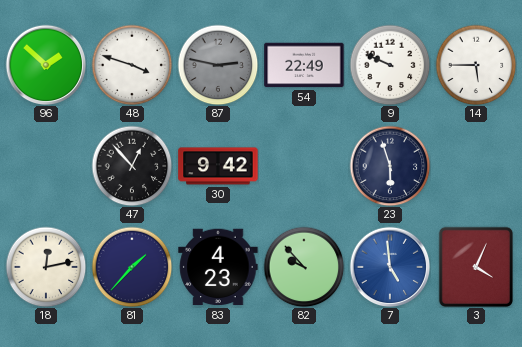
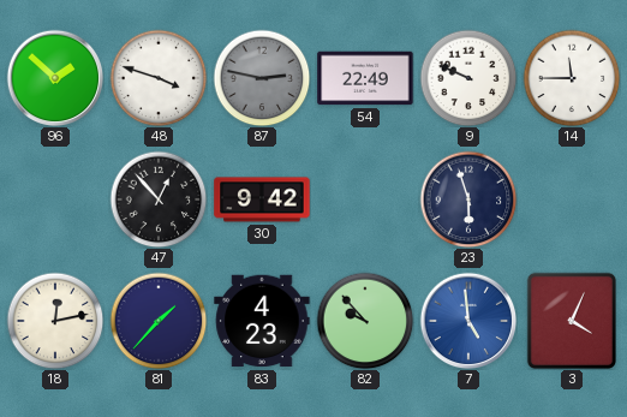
14: 5:45 -> 11:45
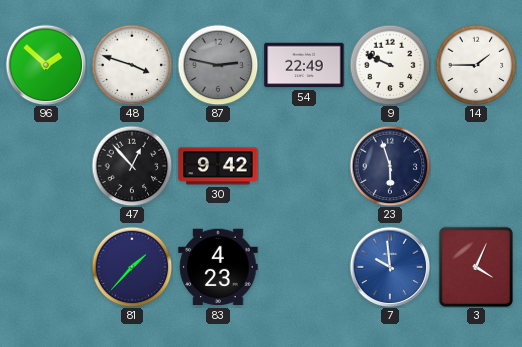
14: 11:45 -> 1:45
18: 12:13 -> none
82: 9:53 -> none
7: 4:59 -> 9:59
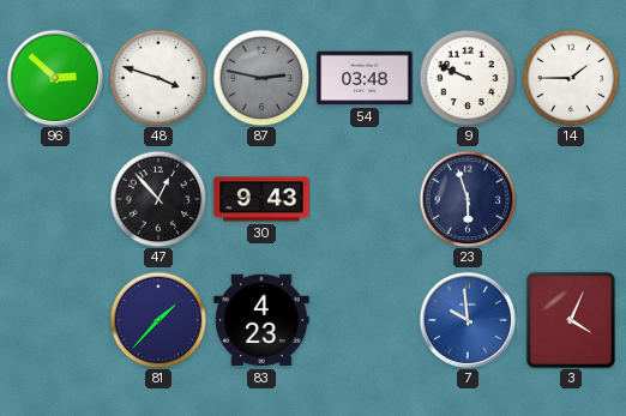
96: 1:52 -> 2:52
54: 22:49 -> 03:48
30: 9:42 -> 9:43
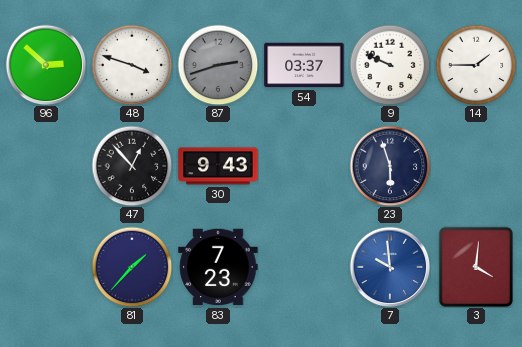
87: 2:47 -> 2:42
54: 03:48 -> 03:37
83: 4:23 -> 7:23
3: 4:04 -> 4:01
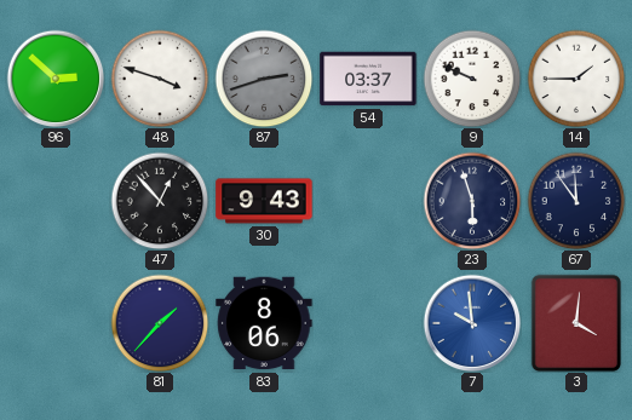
67: none -> 11:54
83: 7:23 -> 8:06
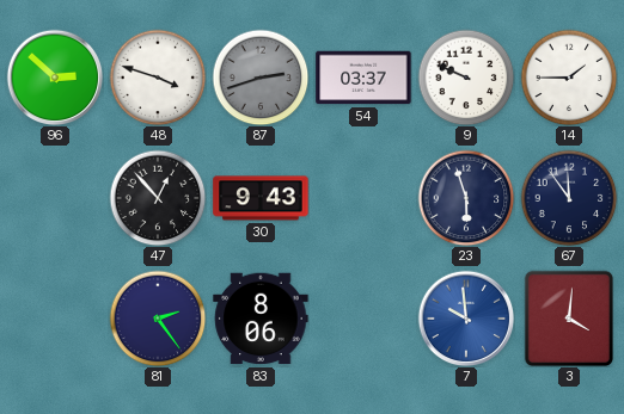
81: 1:37 -> 2:24
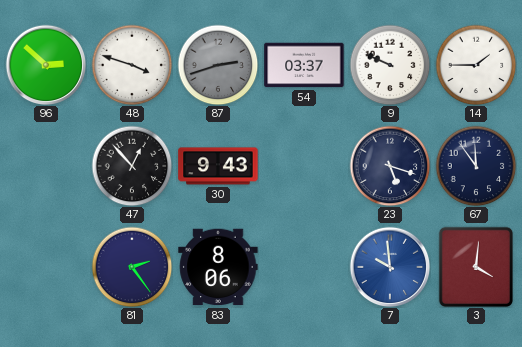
23: 5:57 -> 5:18
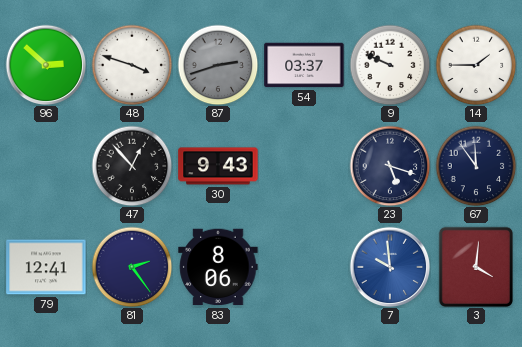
79: none -> 12:41
